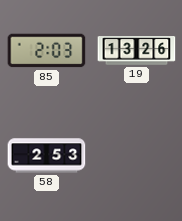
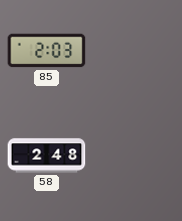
19: 13:26 -> none
58: 2:53 -> 2:48
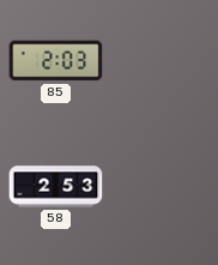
58: 2:48 -> 2:53
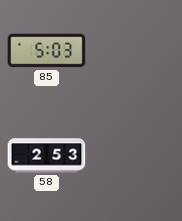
85: 2:03 -> 5:03
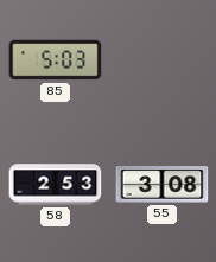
55: none -> 3:08
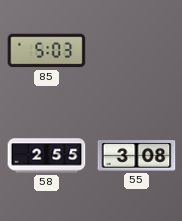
58: 2:53 -> 2:55
